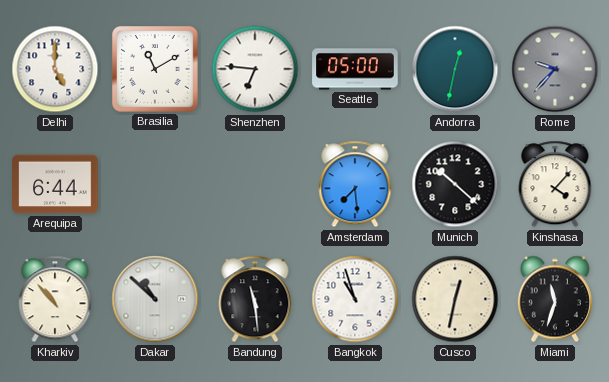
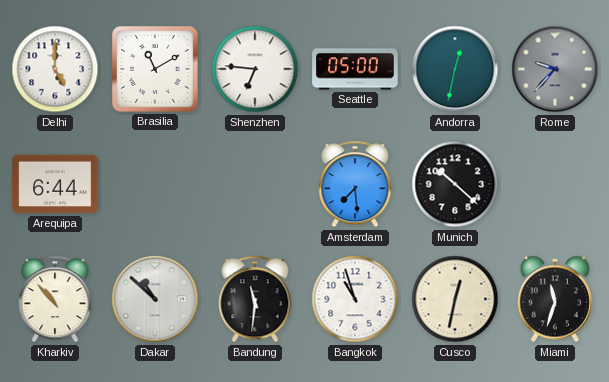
Kinshasa: 4:07 -> none
Bandung: 11:29 -> 11:31
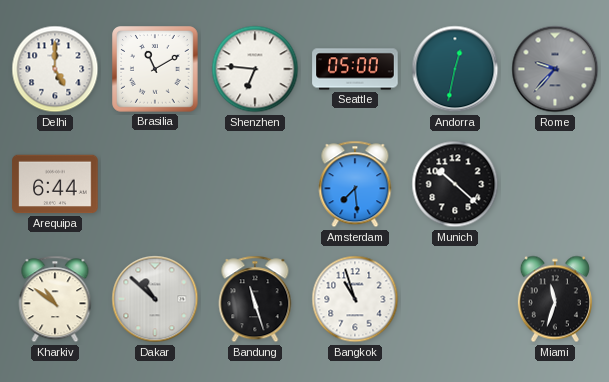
Kharkiv: 10:53 -> 10:51
Bandung: 11:31 -> 11:27
Cusco: 12:32 -> none
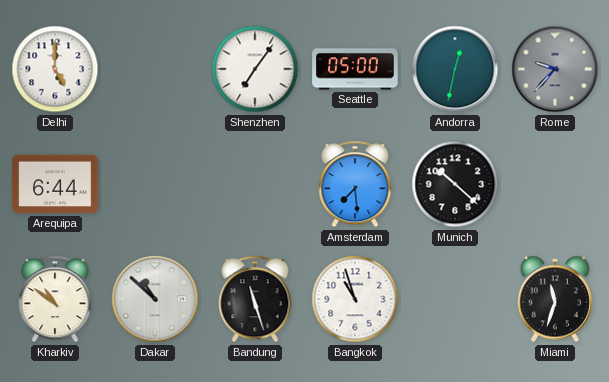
Brasilia: 11:10 -> none
Shenzhen: 6:46 -> 7:06
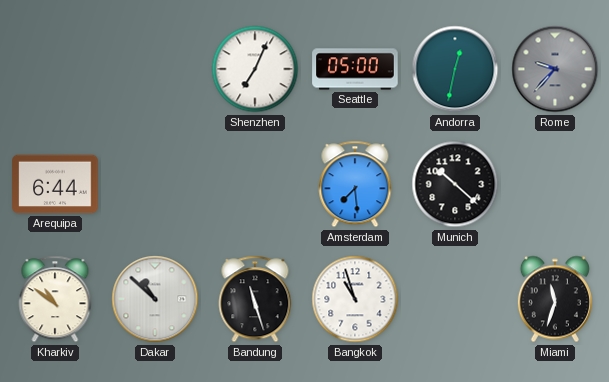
Delhi: 5:00 -> none
Shenzhen: 7:06 -> 7:04
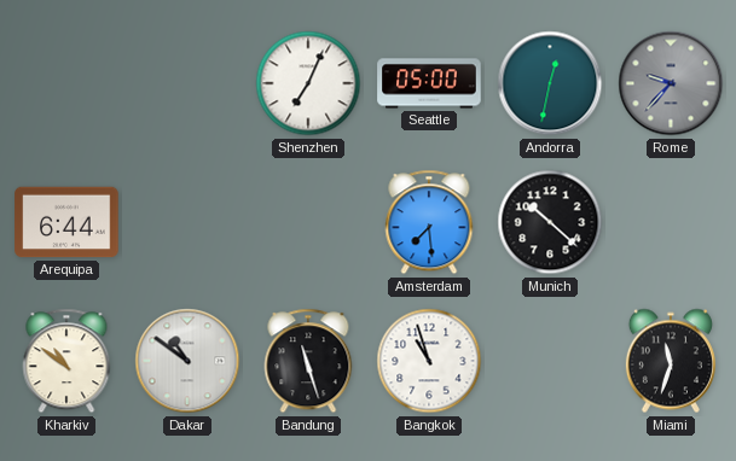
Dakar: 10:52 -> 10:51
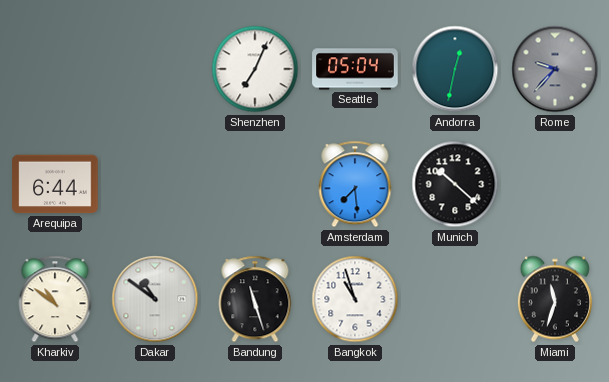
Seattle: 05:00 -> 05:04
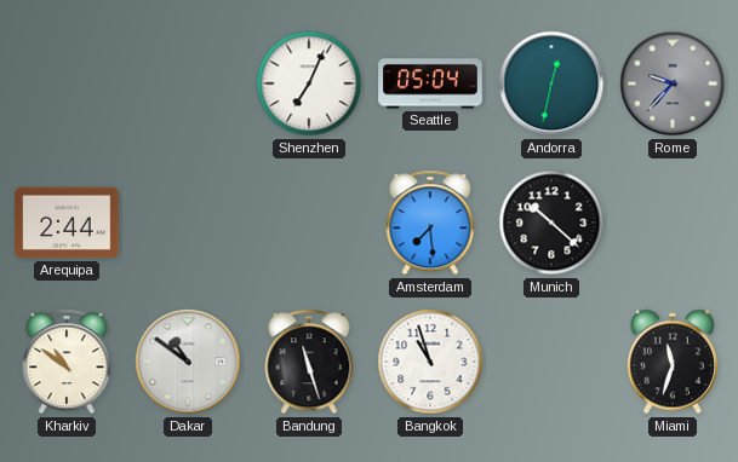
Arequipa: 6:44 -> 2:44
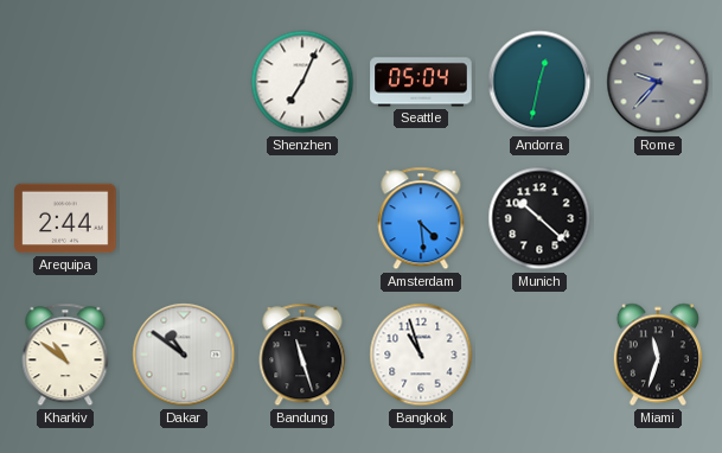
Amsterdam: 7:29 -> 4:29
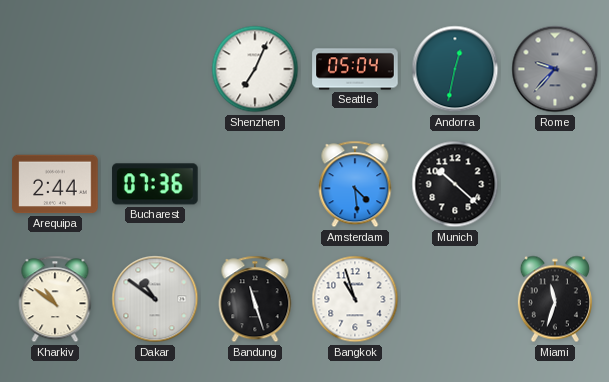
Bucharest: none -> 07:36
